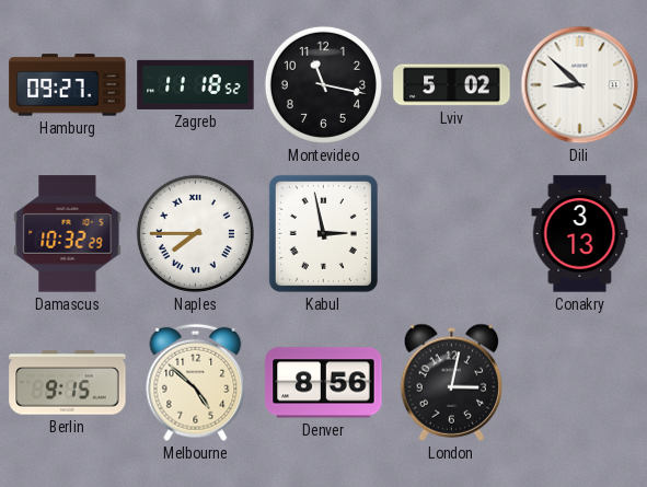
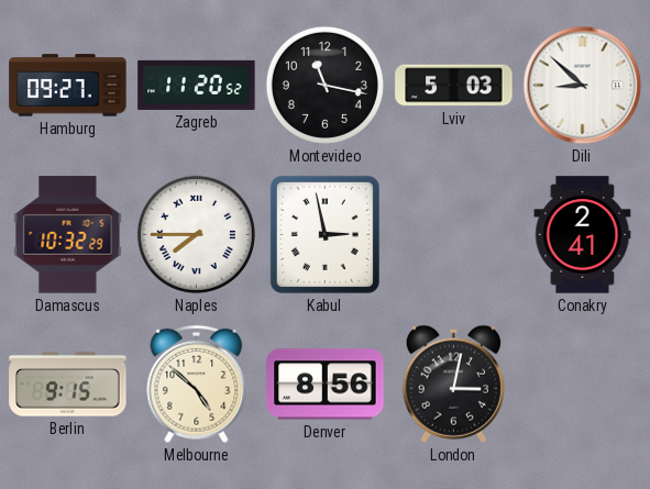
Zagreb: 11:18 -> 11:20
Lviv: 5:02 -> 5:03
Conakry: 3:13 -> 2:41
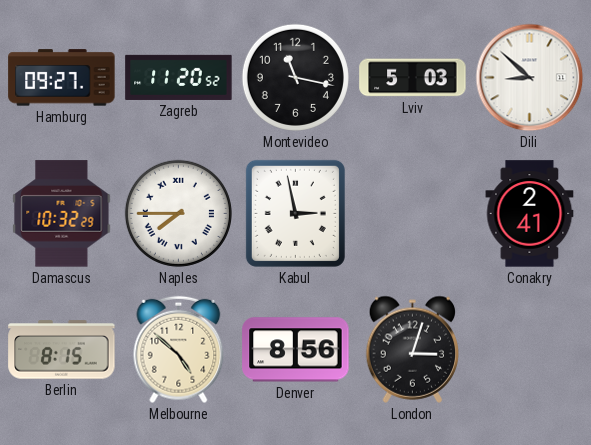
Berlin: 9:15 -> 8:15
London: 3:02 -> 3:03
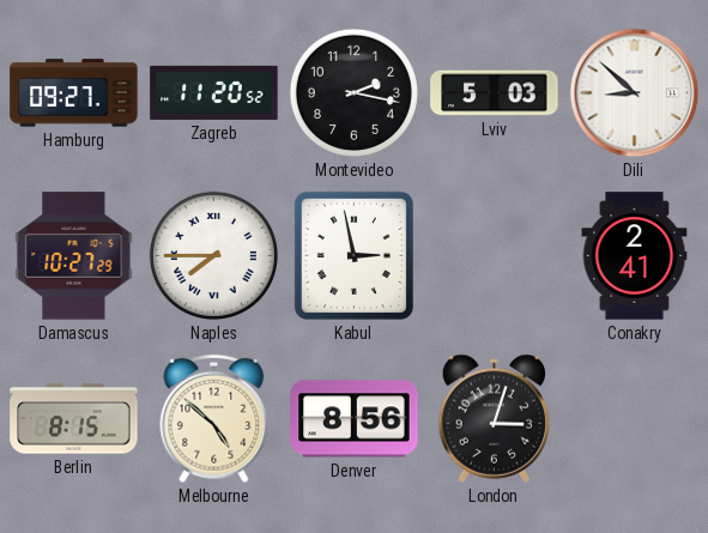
Montevideo: 11:17 -> 2:17
Damascus: 10:32 -> 10:27
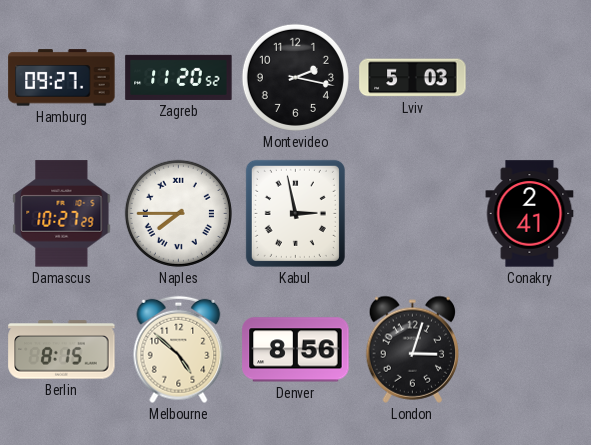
Dili: 8:52 -> none
